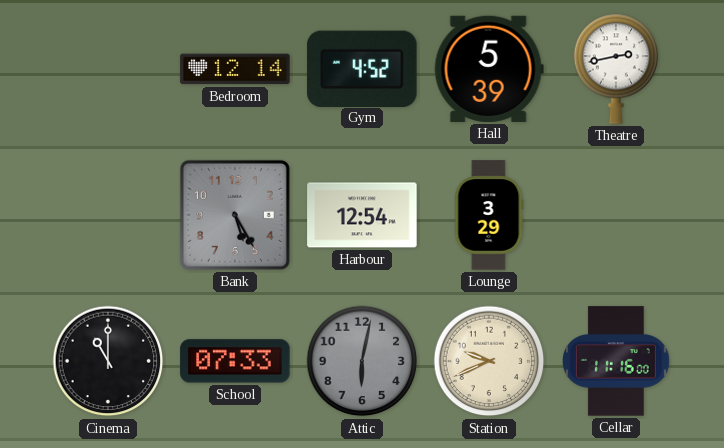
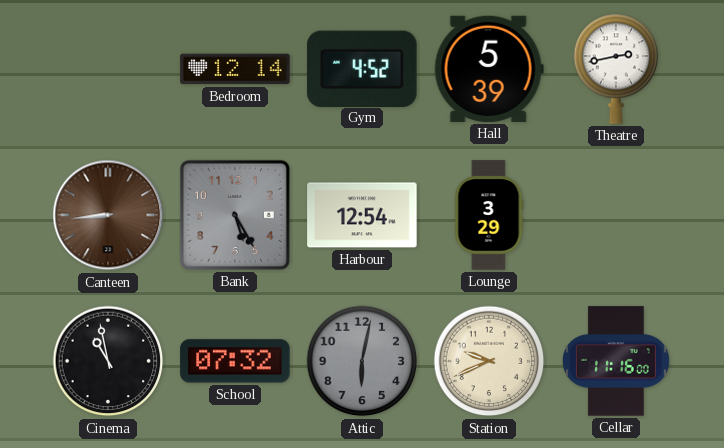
Canteen: none -> 8:44
Cinema: 11:00 -> 10:58
School: 07:33 -> 07:32
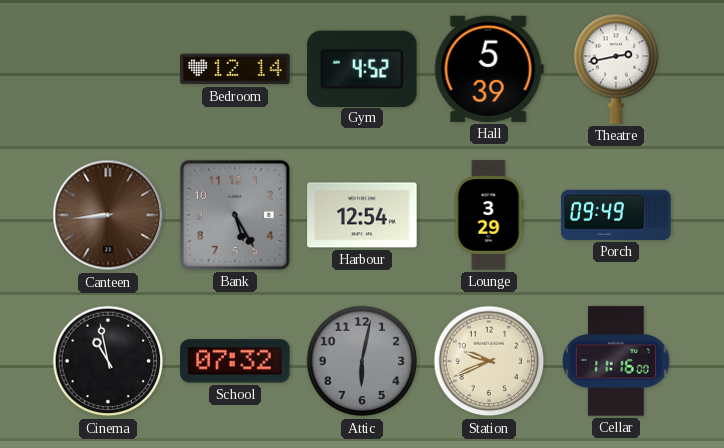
Porch: none -> 09:49
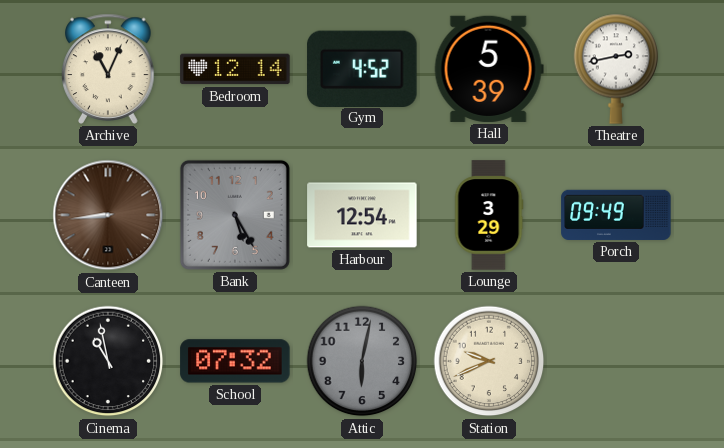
Archive: none -> 11:04
Cellar: 11:16 -> none
